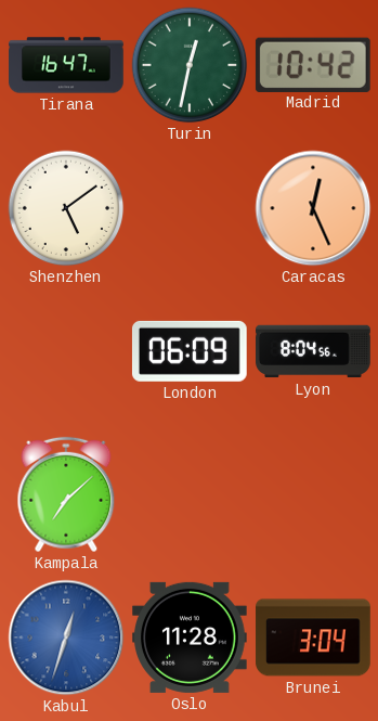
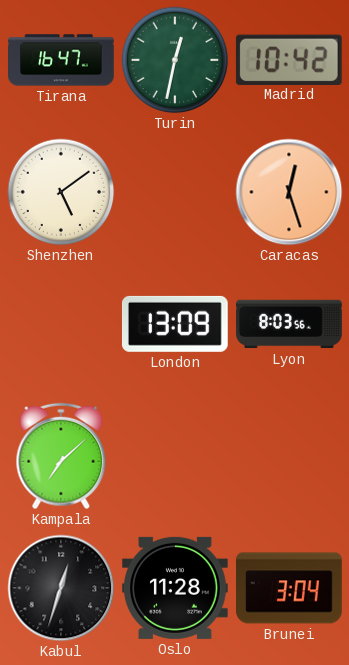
Caracas: 12:26 -> 12:27
London: 06:09 -> 13:09
Lyon: 8:04 -> 8:03
Kabul dial: blue -> black
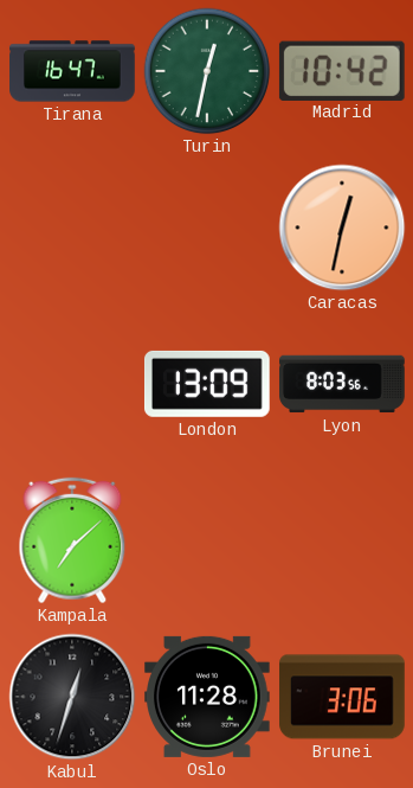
Shenzhen: 5:09 -> none
Caracas: 12:27 -> 12:32
Brunei: 3:04 -> 3:06
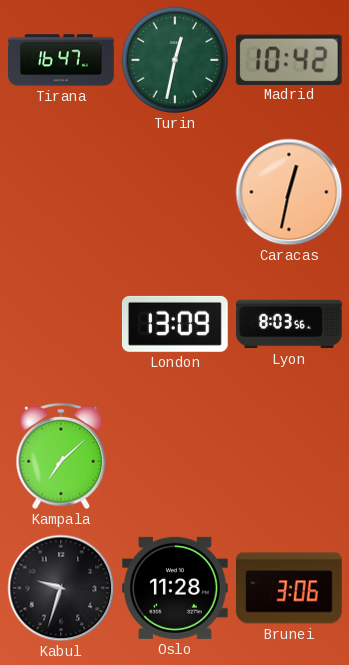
Kabul: 12:33 -> 9:33
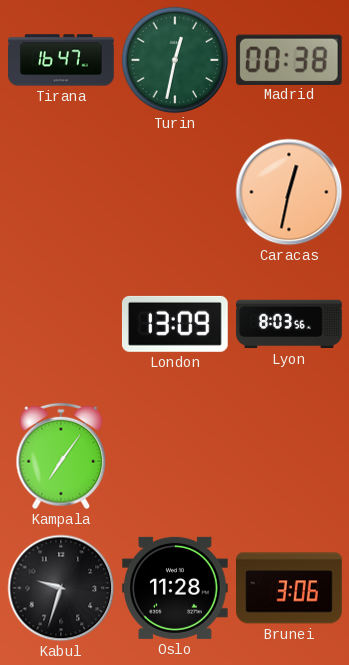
Madrid: 10:42 -> 00:38
Kampala: 7:08 -> 7:06
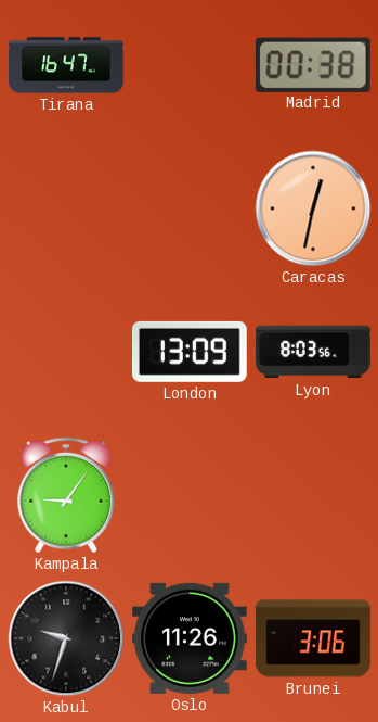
Turin: 12:32 -> none
Kampala: 7:06 -> 9:06
Oslo: 11:28 -> 11:26
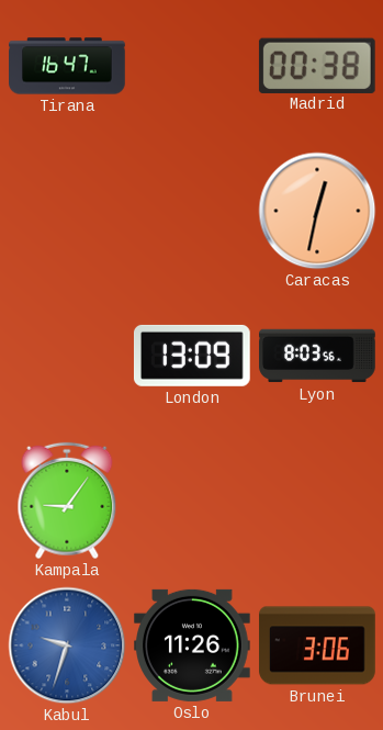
Kabul dial: black -> blue
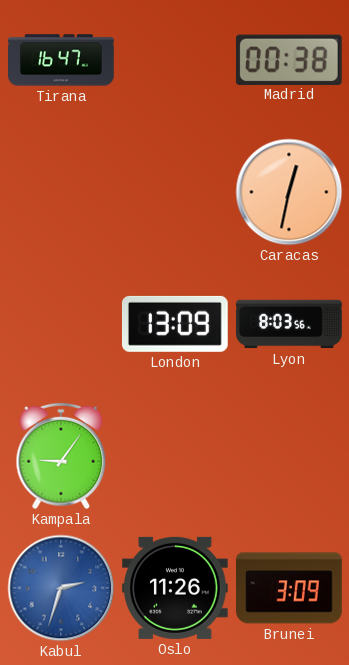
Kabul: 9:33 -> 2:33
Brunei: 3:06 -> 3:09
